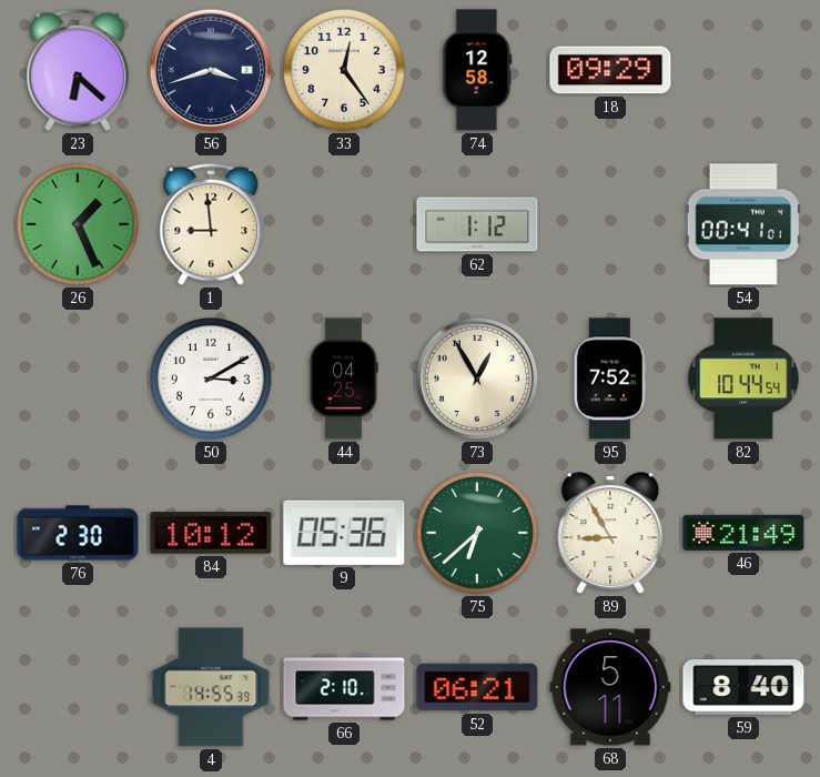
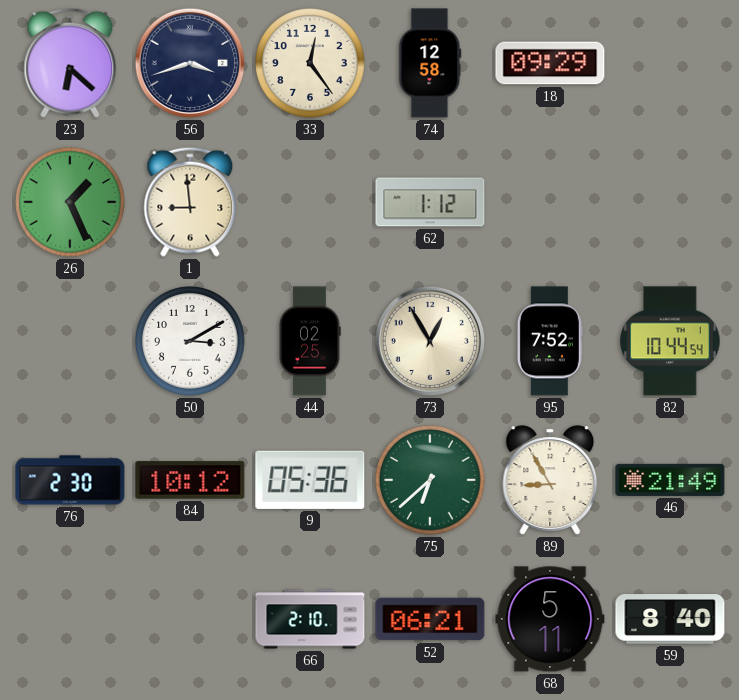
54: 00:41 -> none
44: 04:25 -> 02:25
4: 14:55 -> none
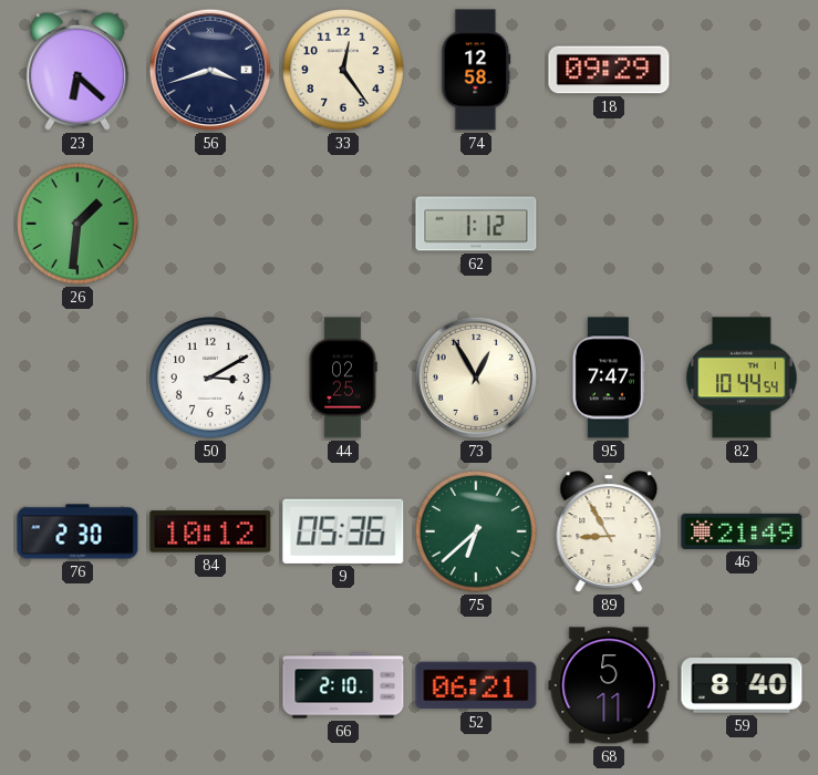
26: 1:26 -> 1:31
1: 8:59 -> none
95: 7:52 -> 7:47
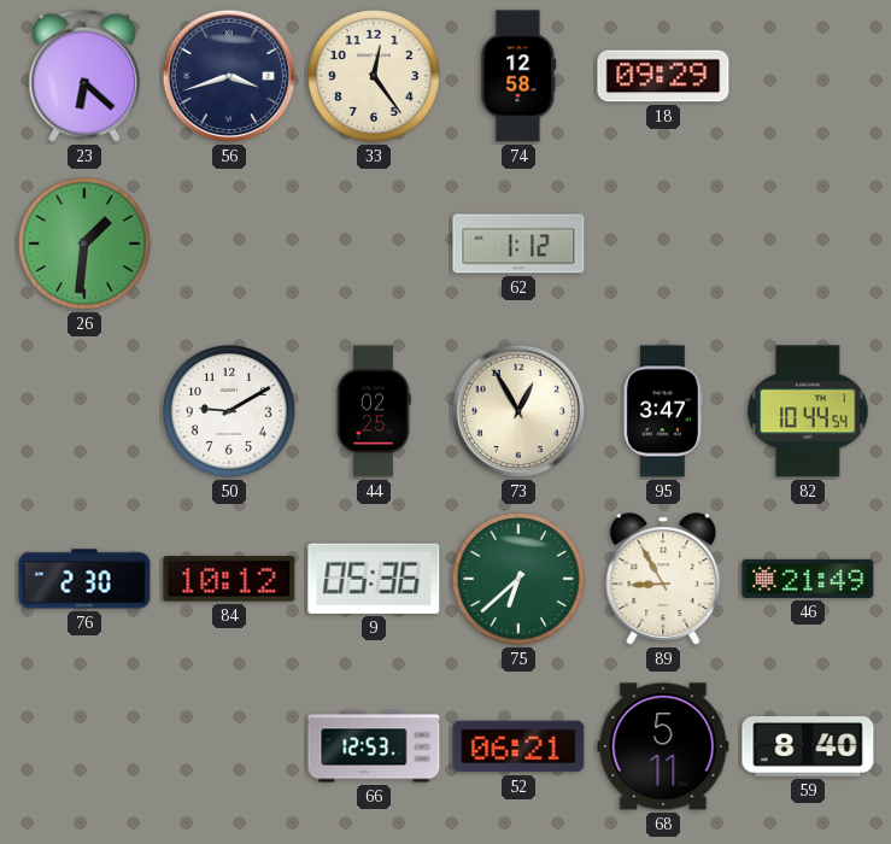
50: 3:10 -> 9:10
95: 7:47 -> 3:47
66: 2:10 -> 12:53
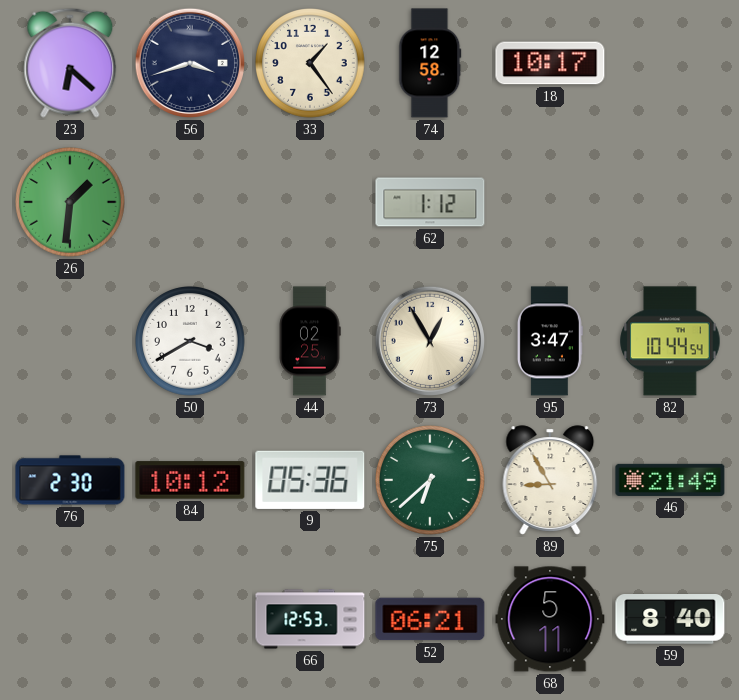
33: 12:24 -> 1:24
18: 09:29 -> 10:17
50: 9:10 -> 3:40
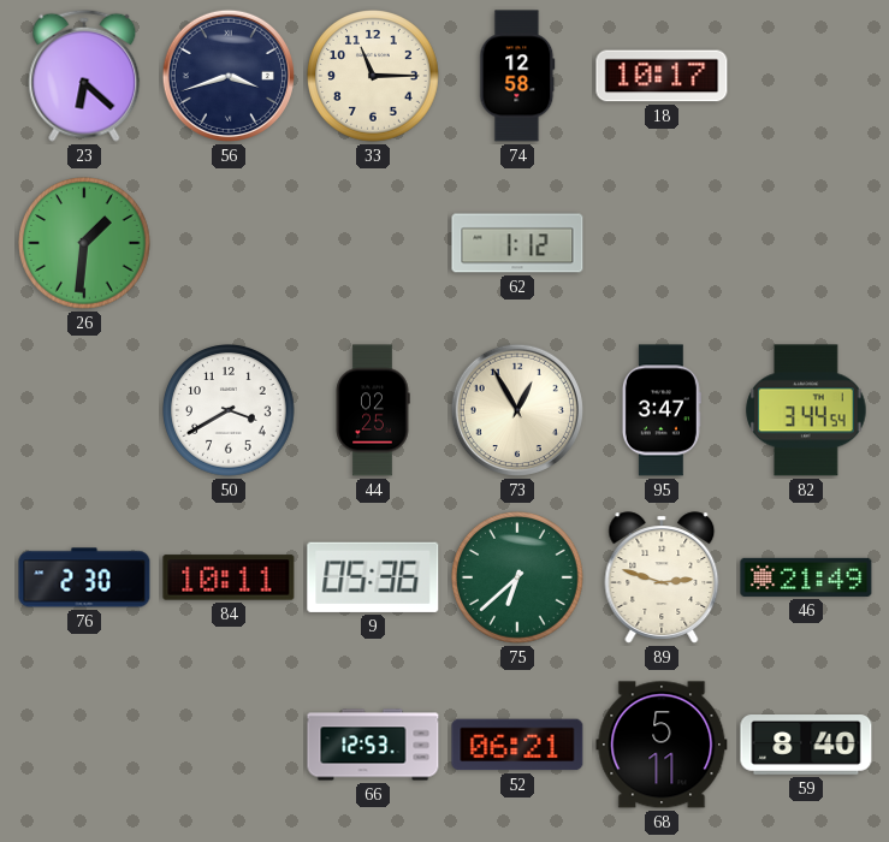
33: 1:24 -> 11:15
82: 10:44 -> 3:44
84: 10:12 -> 10:11
89: 8:55 -> 2:48
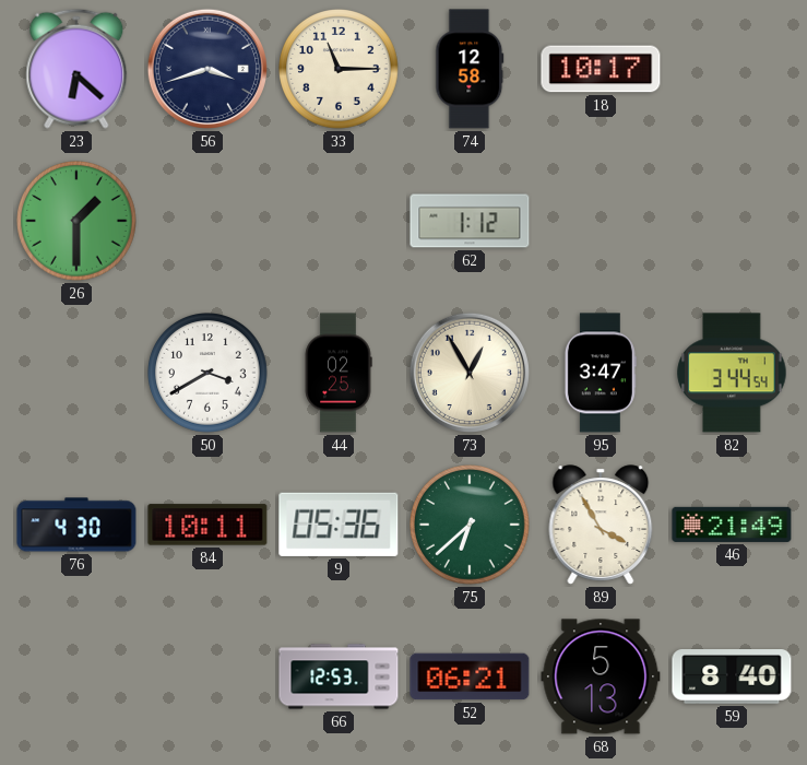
26: 1:31 -> 1:30
76: 2:30 -> 4:30
89: 2:48 -> 3:55
68: 5:11 -> 5:13
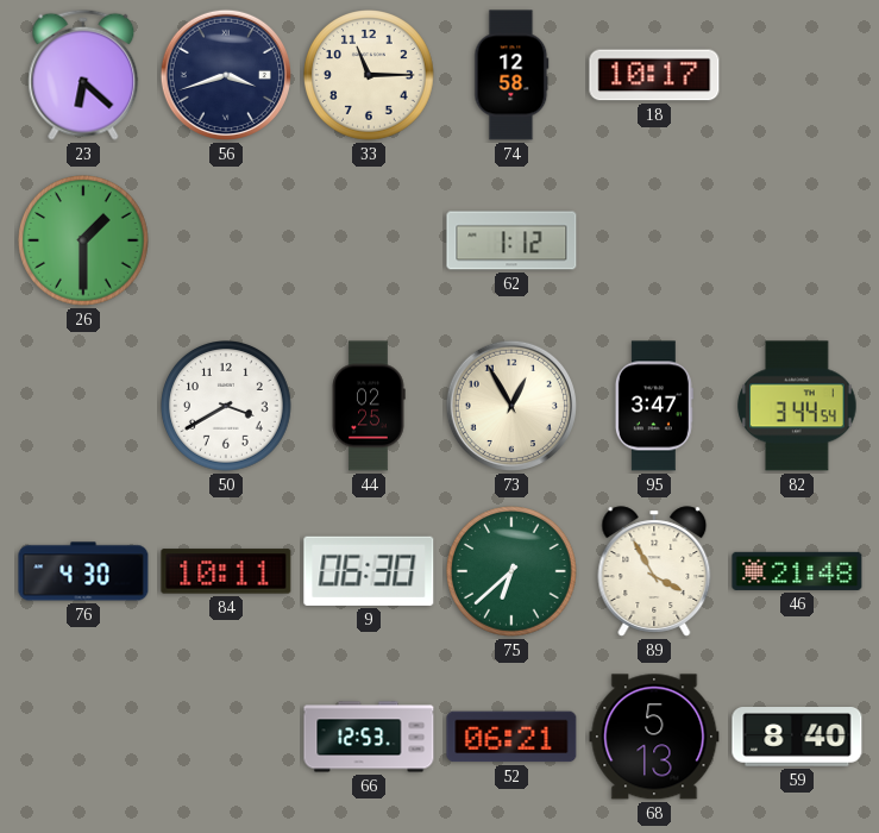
9: 05:36 -> 06:30
46: 21:49 -> 21:48
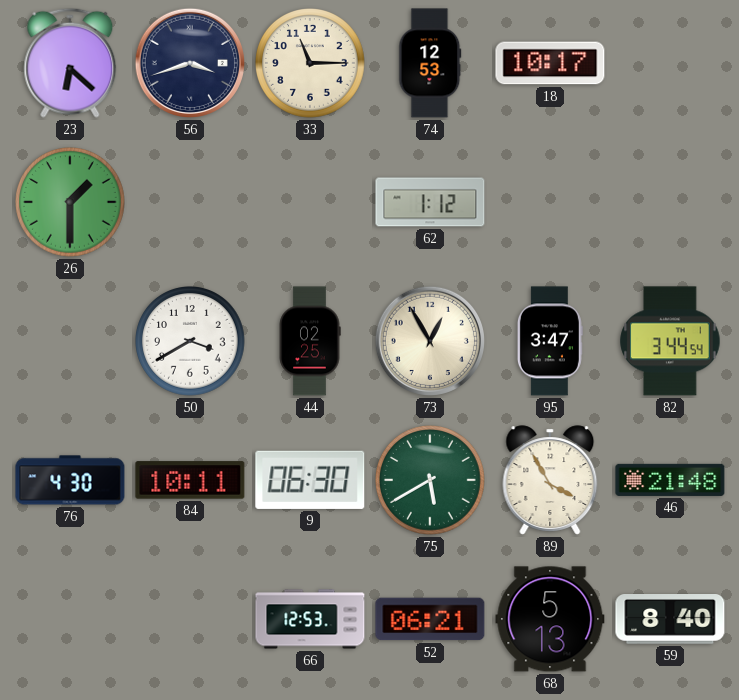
74: 12:58 -> 12:53
75: 6:38 -> 5:40
